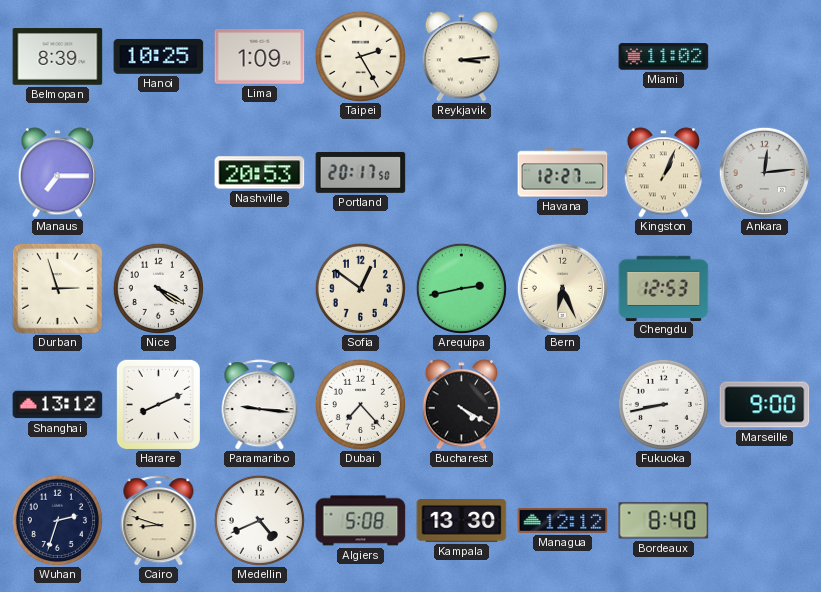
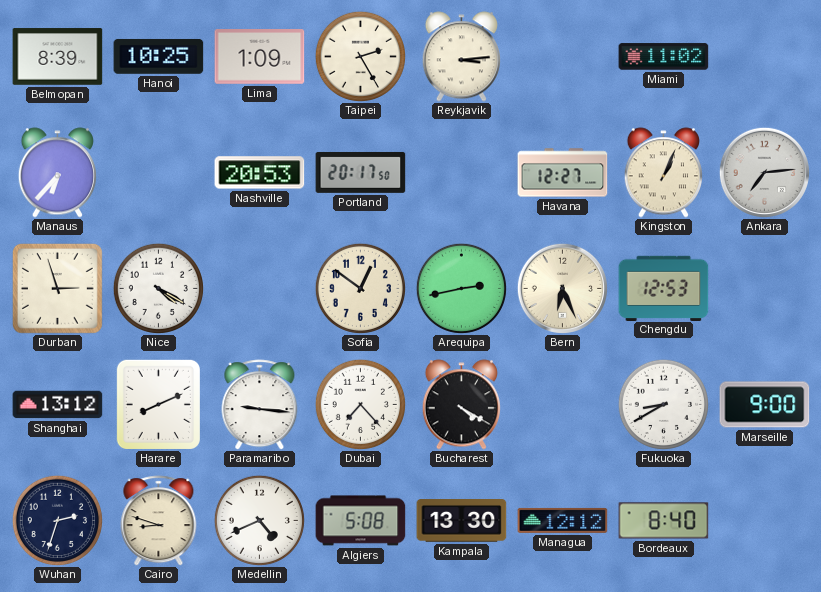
Manaus: 7:15 -> 6:37
Ankara: 12:14 -> 7:14
Fukuoka: 8:43 -> 8:40
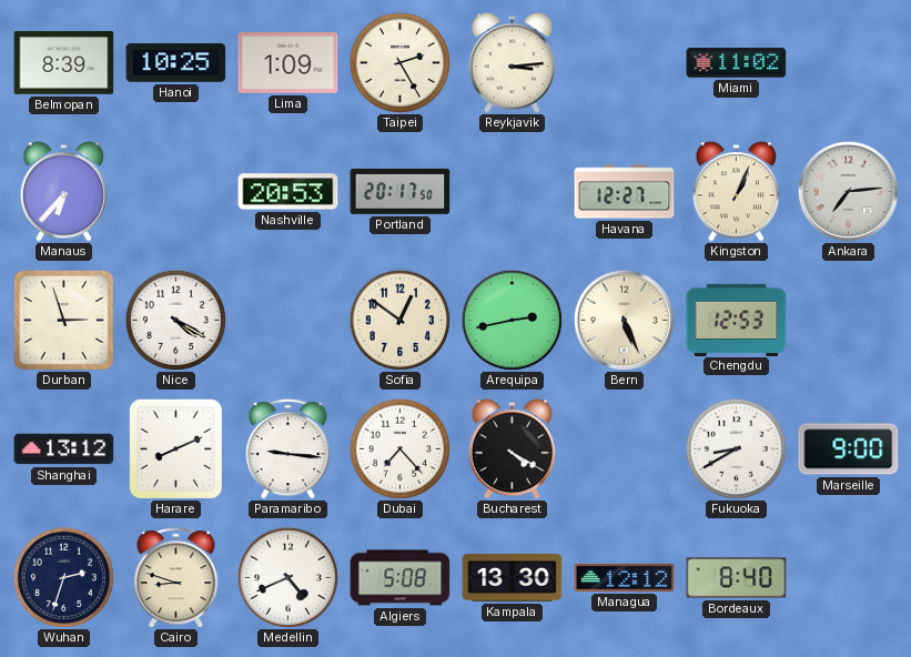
Bern: 6:26 -> 5:26
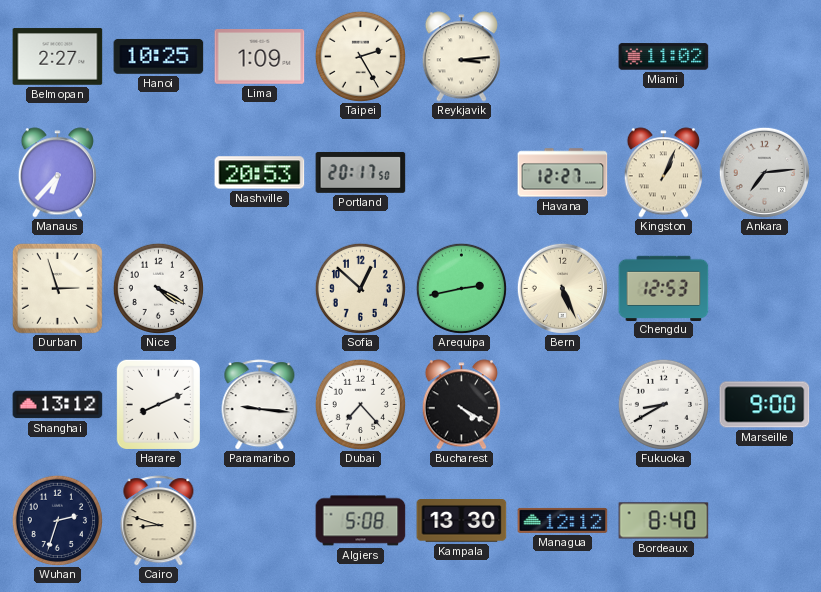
Belmopan: 8:39 -> 2:27
Sofia: 12:51 -> 12:52
Medellin: 4:41 -> none
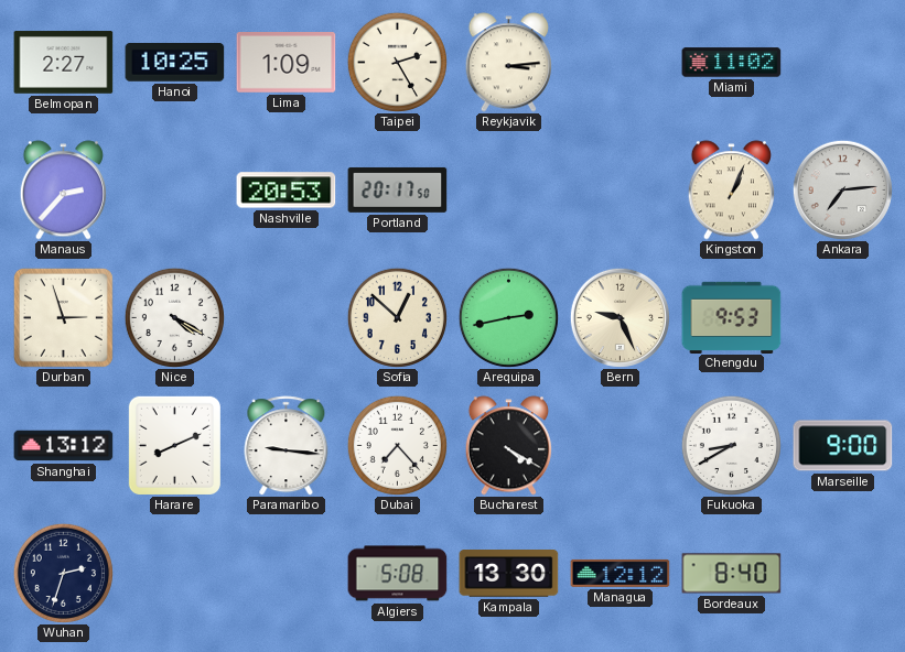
Manaus: 6:37 -> 2:37
Havana: 12:27 -> none
Bern: 5:26 -> 9:26
Chengdu: 12:53 -> 9:53
Cairo: 8:48 -> none
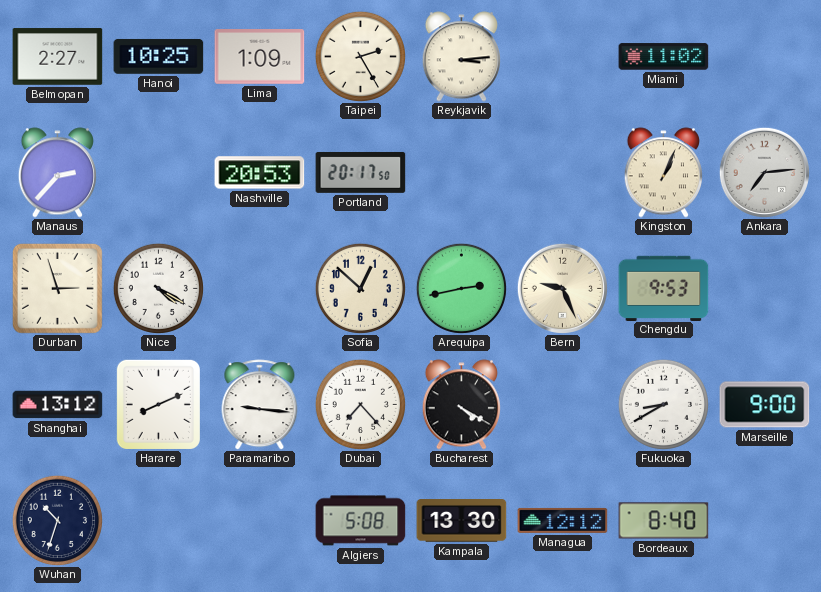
Wuhan: 2:33 -> 10:33
